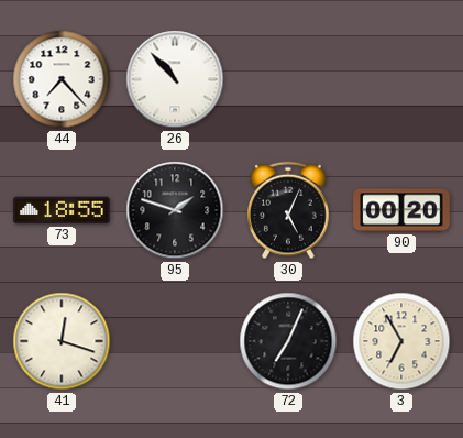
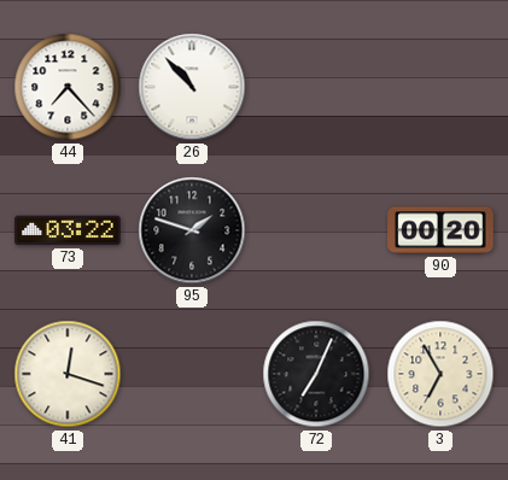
73: 18:55 -> 03:22
30: 5:04 -> none
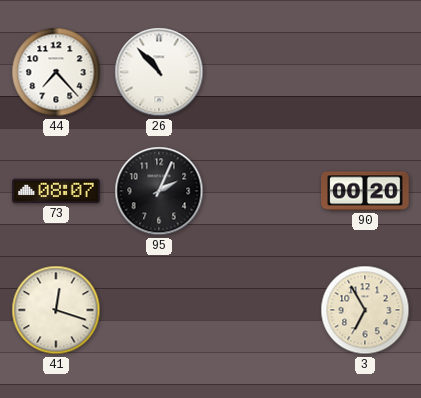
73: 03:22 -> 08:07
95: 1:48 -> 2:04
72: 7:04 -> none
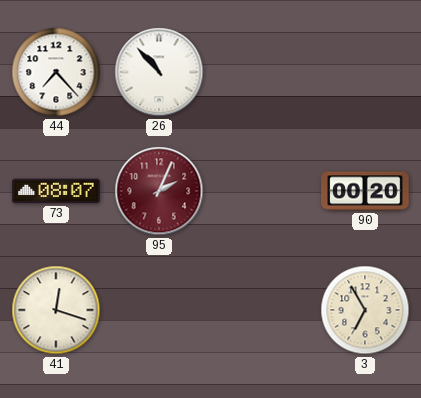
95 dial: black -> burgundy
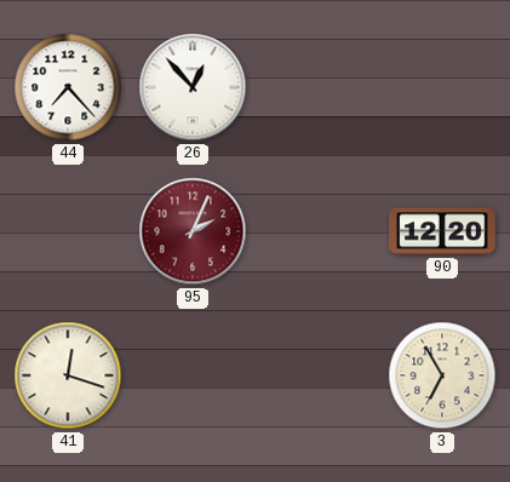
26: 10:53 -> 12:53
73: 08:07 -> none
90: 00:20 -> 12:20
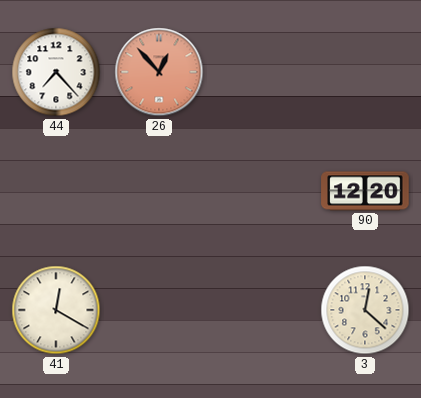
26 dial: white -> salmon
95: 2:04 -> none
41: 12:18 -> 12:20
3: 6:55 -> 12:22
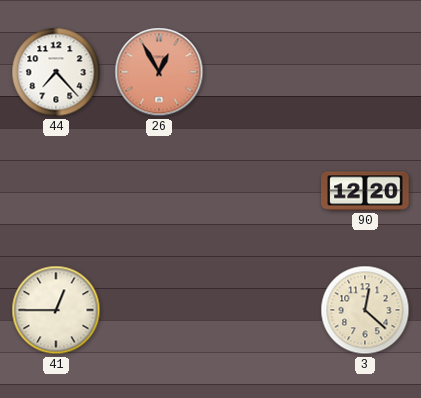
26: 12:53 -> 12:55
41: 12:20 -> 12:45
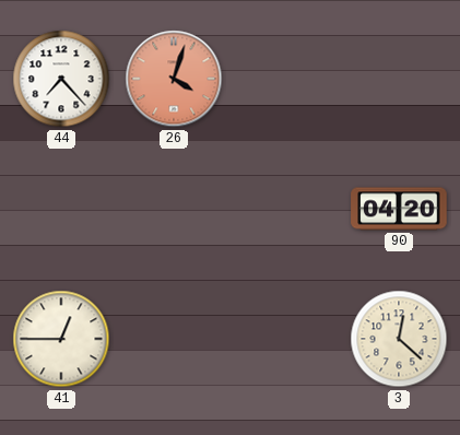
26: 12:55 -> 4:03
90: 12:20 -> 04:20
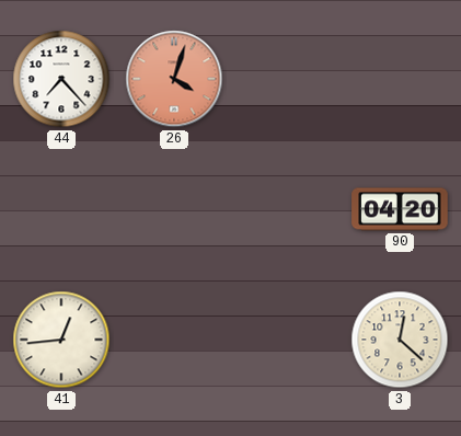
41: 12:45 -> 12:44
